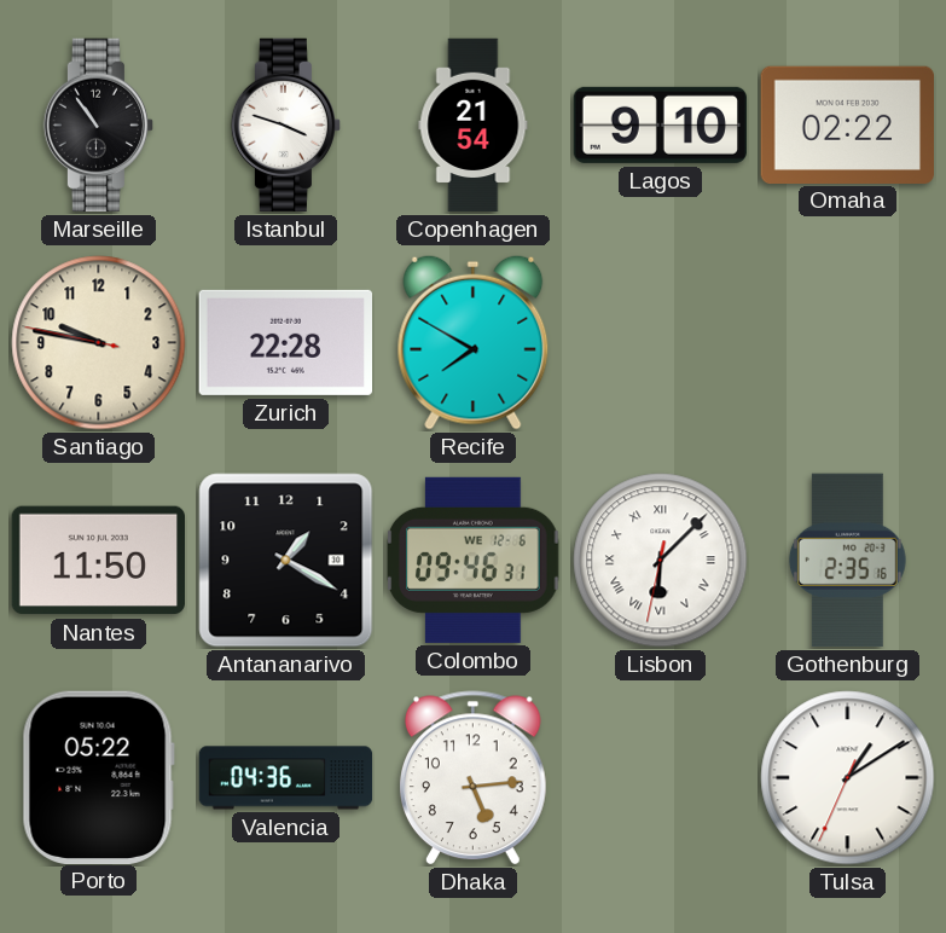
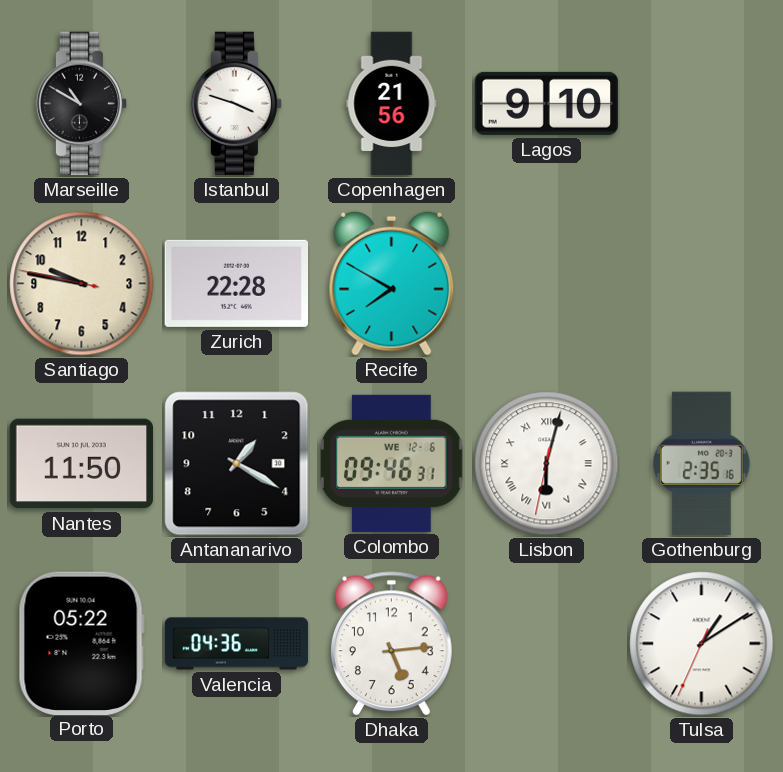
Marseille: 10:54 -> 10:50
Copenhagen: 21:54 -> 21:56
Omaha: 02:22 -> none
Lisbon: 6:07 -> 6:02
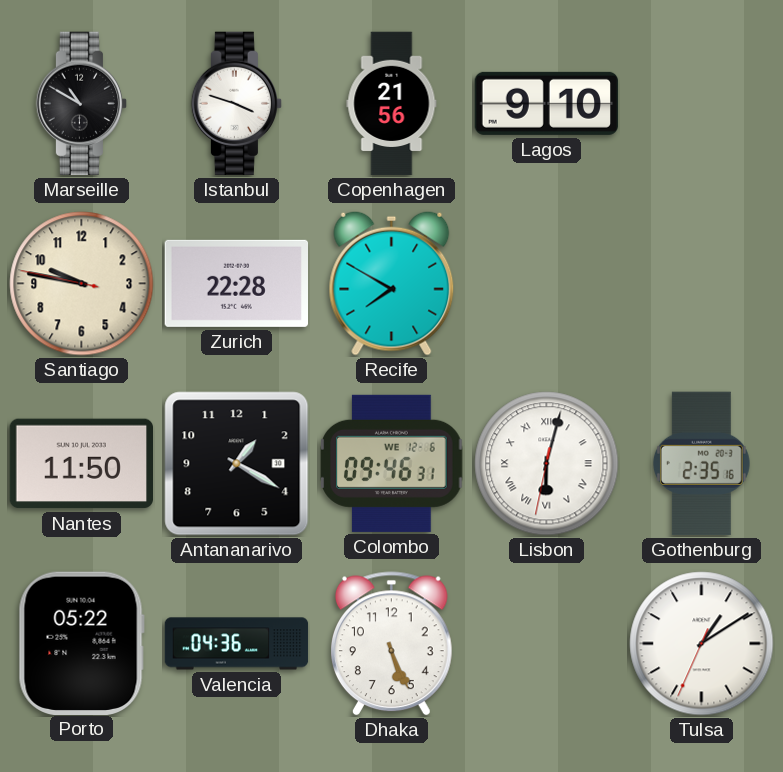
Dhaka: 5:14 -> 5:26
